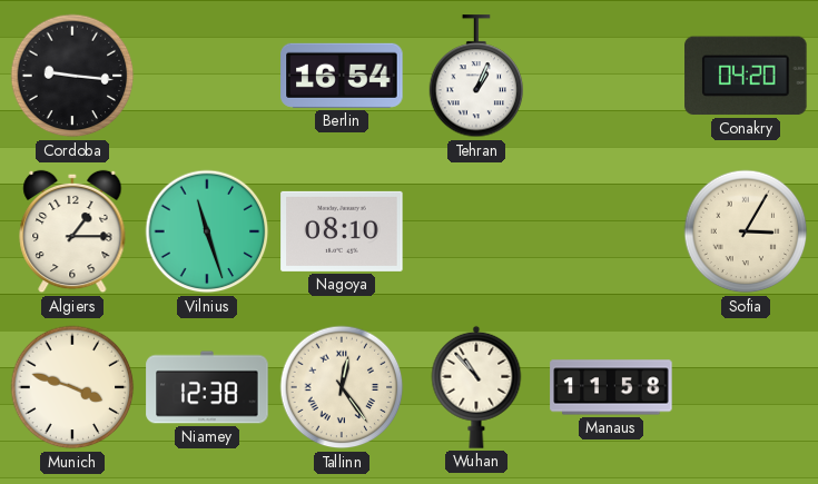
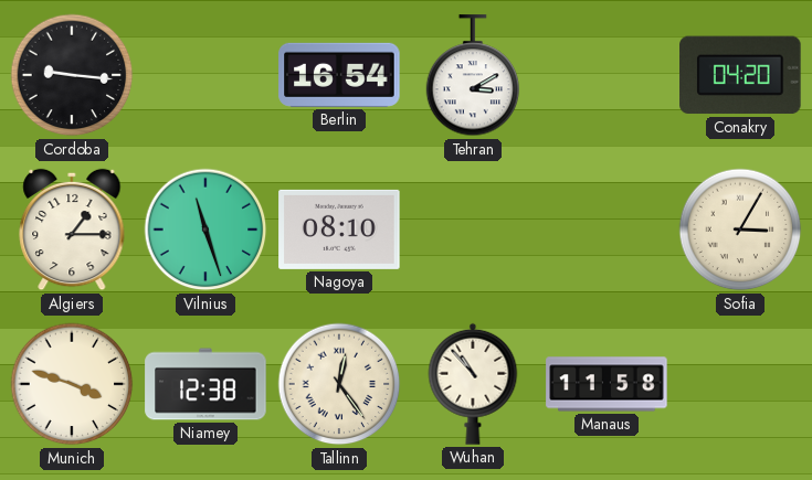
Tehran: 1:04 -> 3:10
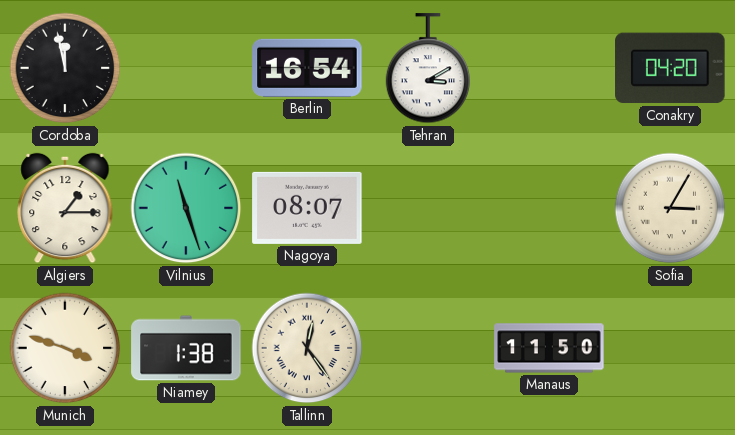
Cordoba: 9:16 -> 11:58
Nagoya: 08:10 -> 08:07
Niamey: 12:38 -> 1:38
Wuhan: 10:53 -> none
Manaus: 11:58 -> 11:50
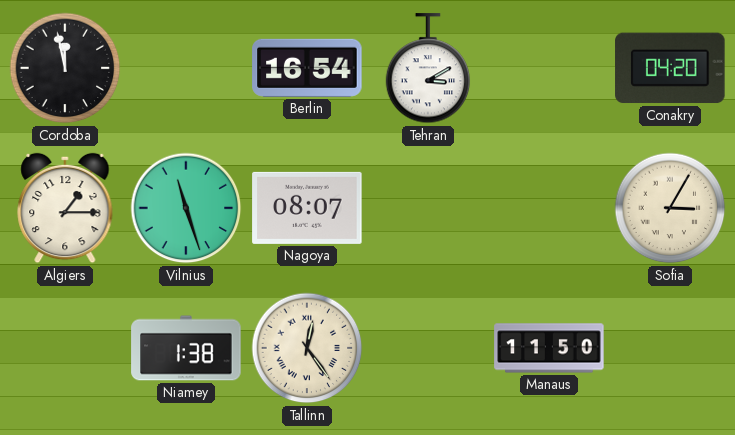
Munich: 3:48 -> none
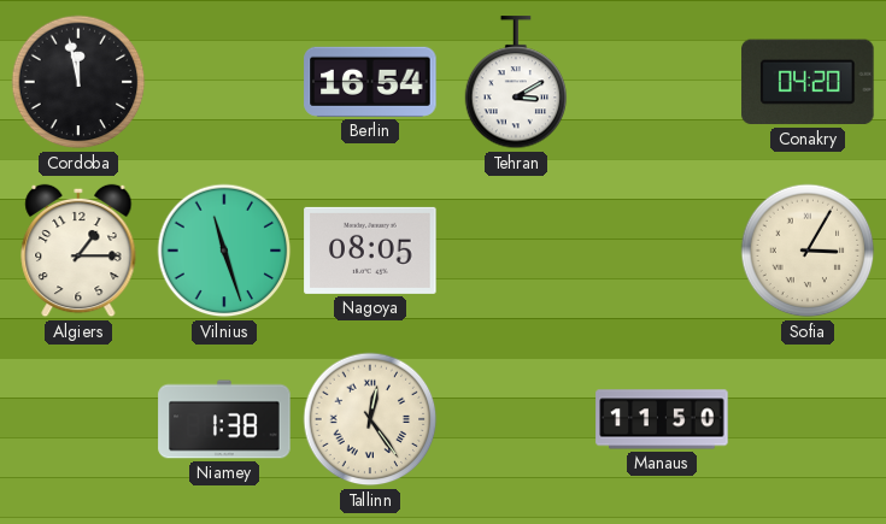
Nagoya: 08:07 -> 08:05
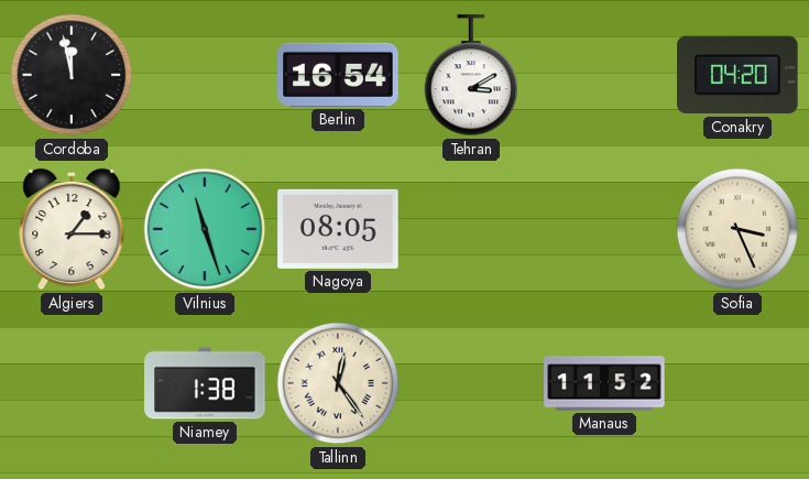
Sofia: 3:05 -> 3:26
Manaus: 11:50 -> 11:52
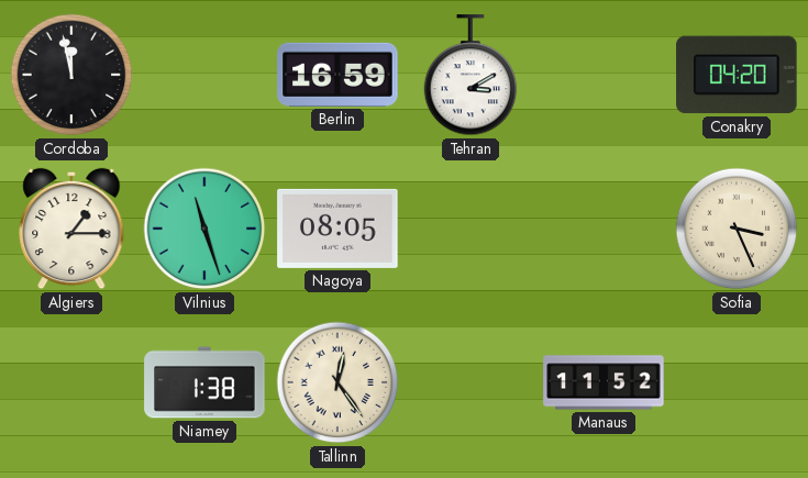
Berlin: 16:54 -> 16:59
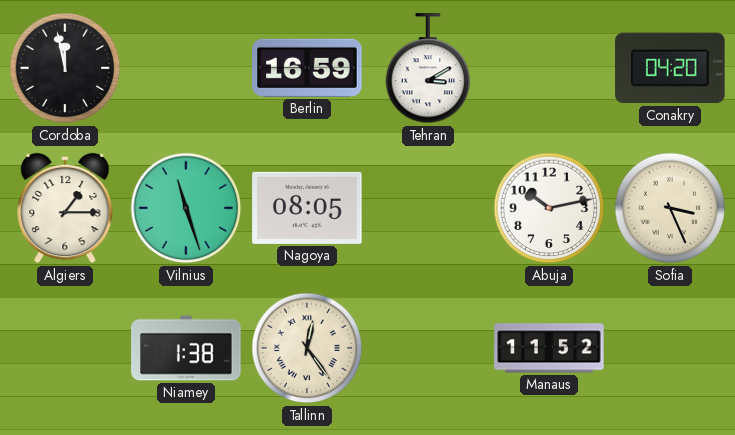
Abuja: none -> 10:13
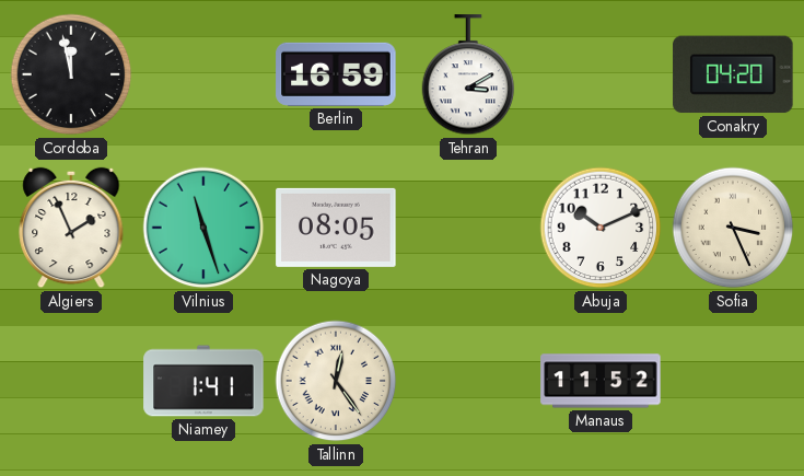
Algiers: 1:15 -> 1:56
Abuja: 10:13 -> 10:11
Niamey: 1:38 -> 1:41
